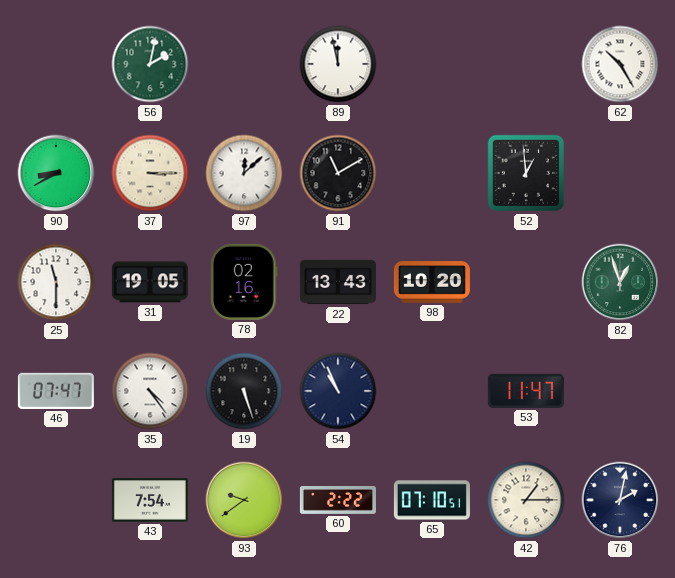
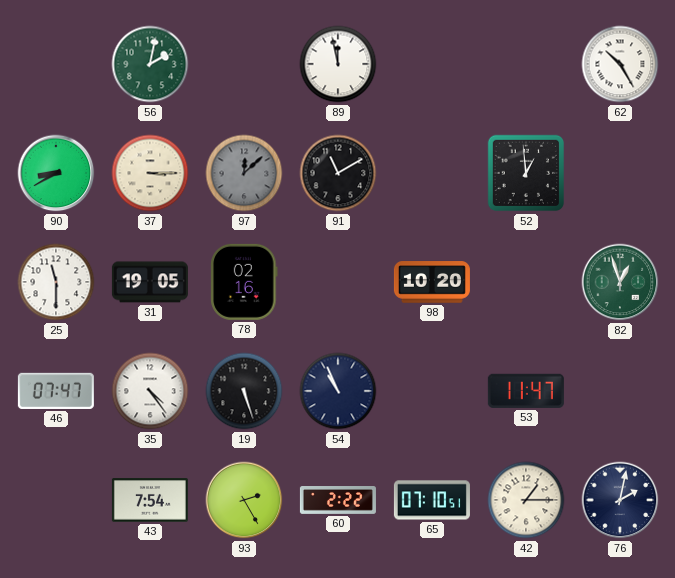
97 dial: white -> grey
22: 13:43 -> none
93: 9:39 -> 2:25
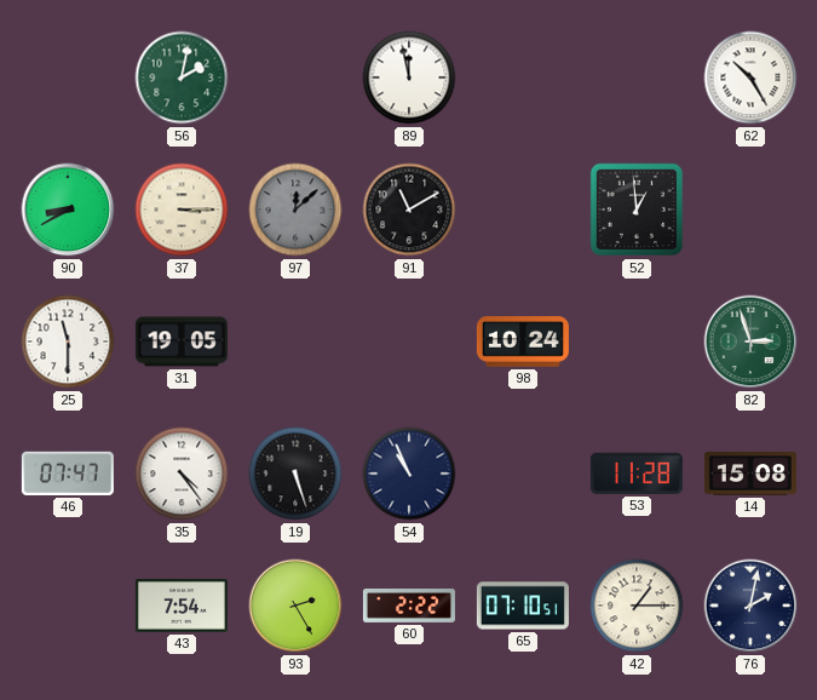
78: 02:16 -> none
98: 10:20 -> 10:24
82: 12:57 -> 2:57
53: 11:47 -> 11:28
14: none -> 15:08
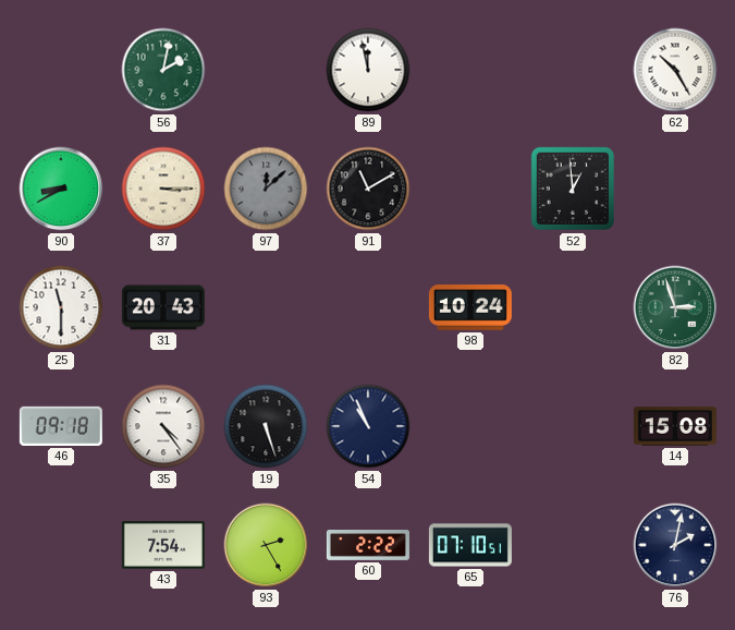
31: 19:05 -> 20:43
46: 07:47 -> 09:18
53: 11:28 -> none
42: 1:15 -> none
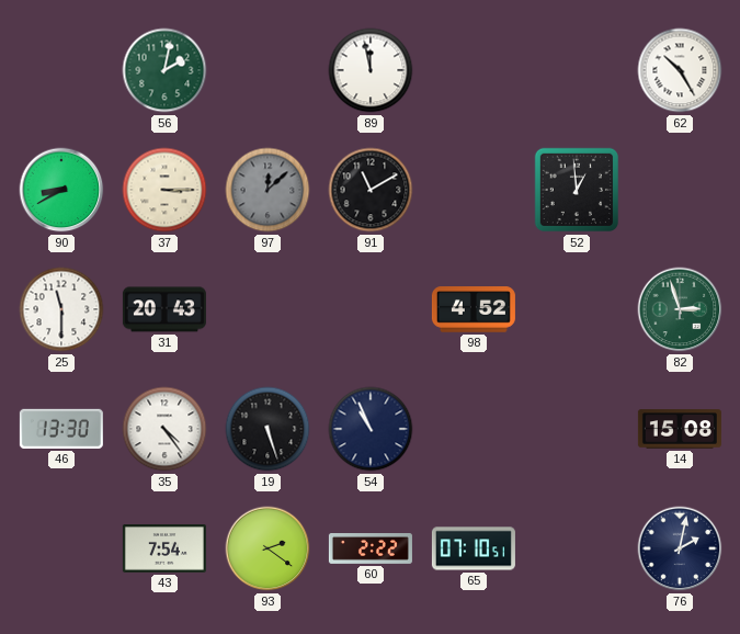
98: 10:24 -> 4:52
46: 09:18 -> 13:30
93: 2:25 -> 2:21
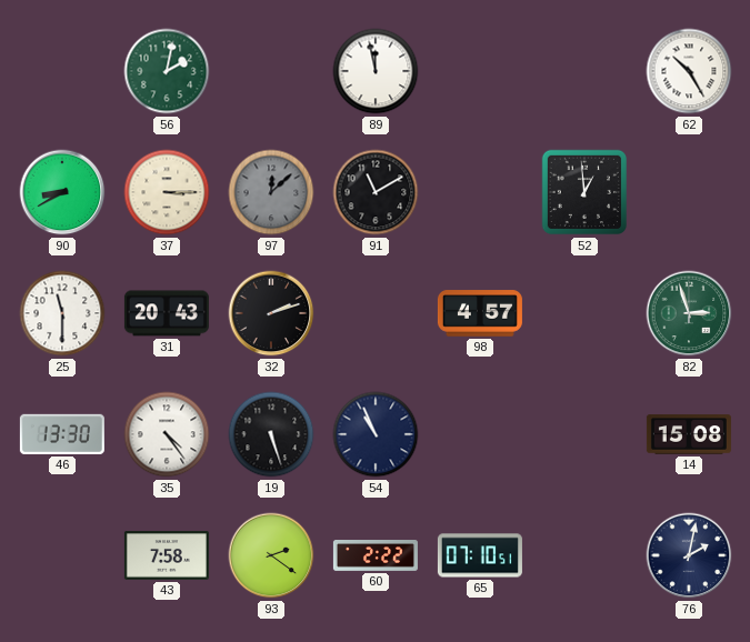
32: none -> 2:12
98: 4:52 -> 4:57
43: 7:54 -> 7:58
